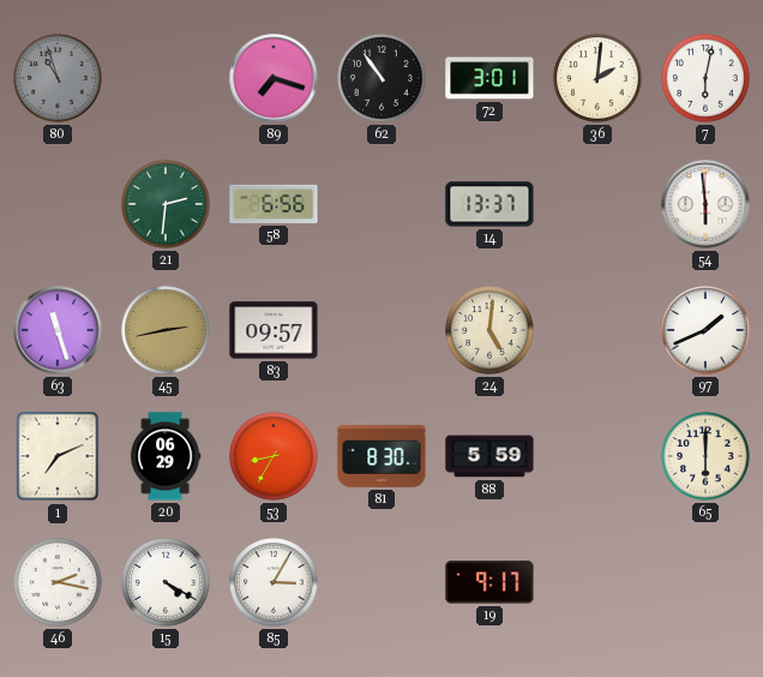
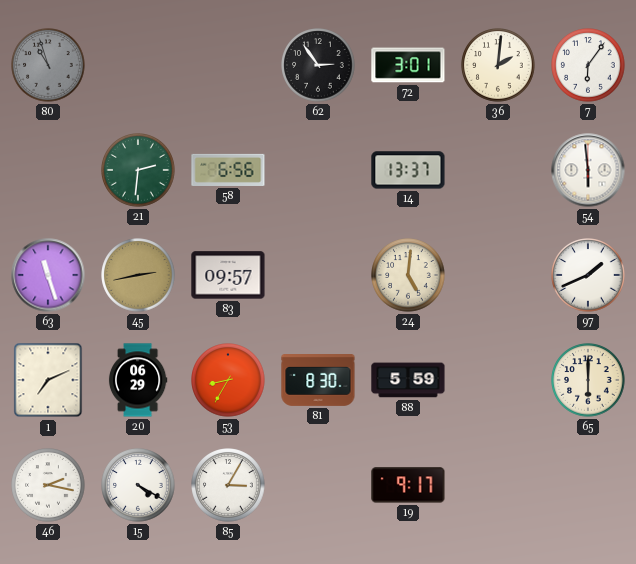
89: 7:18 -> none
62: 10:54 -> 2:54
7: 6:02 -> 6:06
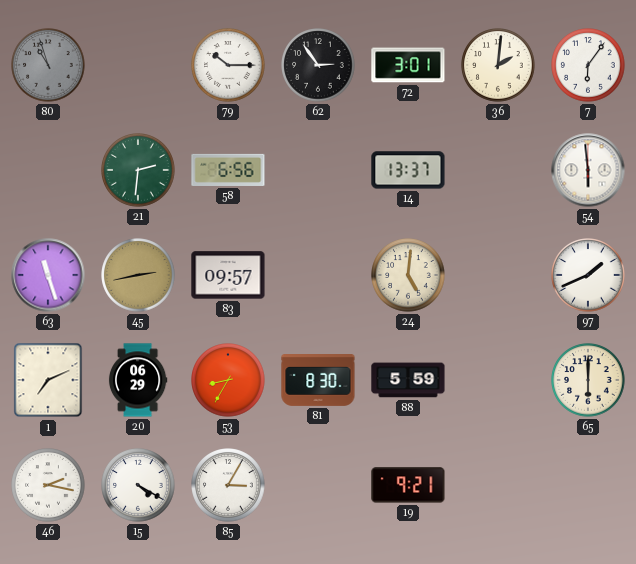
79: none -> 10:15
19: 9:17 -> 9:21
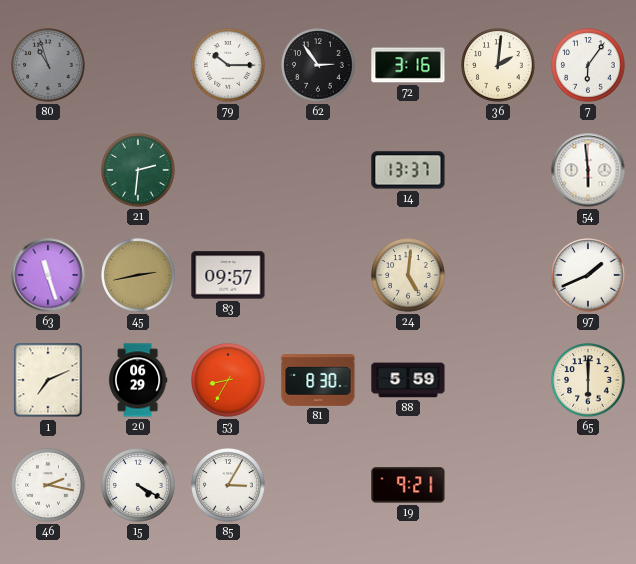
72: 3:01 -> 3:16
58: 6:56 -> none
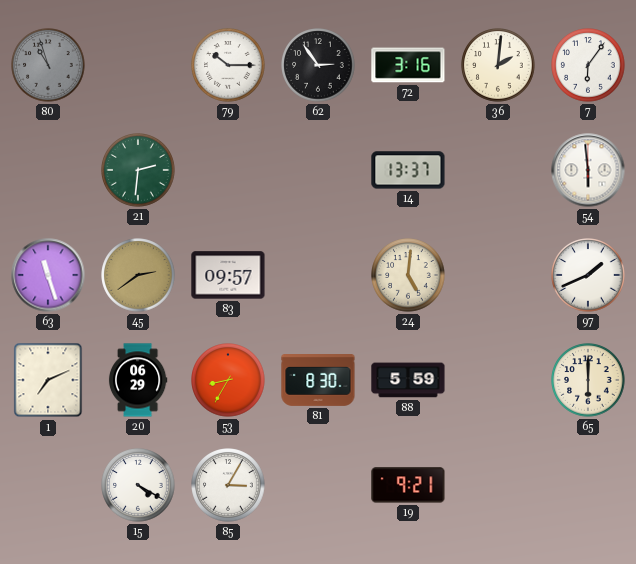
45: 2:43 -> 2:39
46: 2:17 -> none
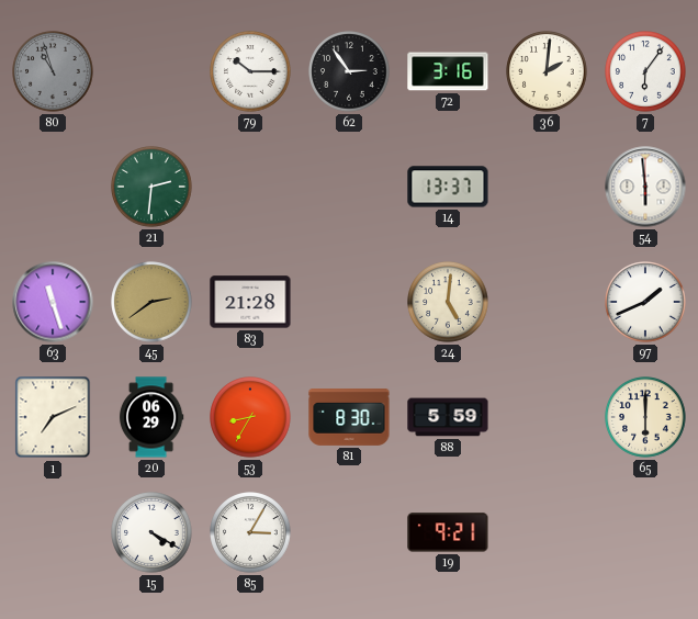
83: 09:57 -> 21:28
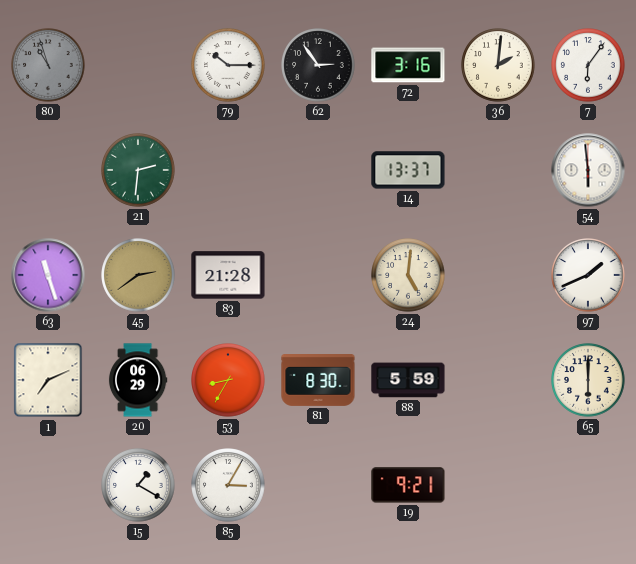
15: 4:20 -> 1:20
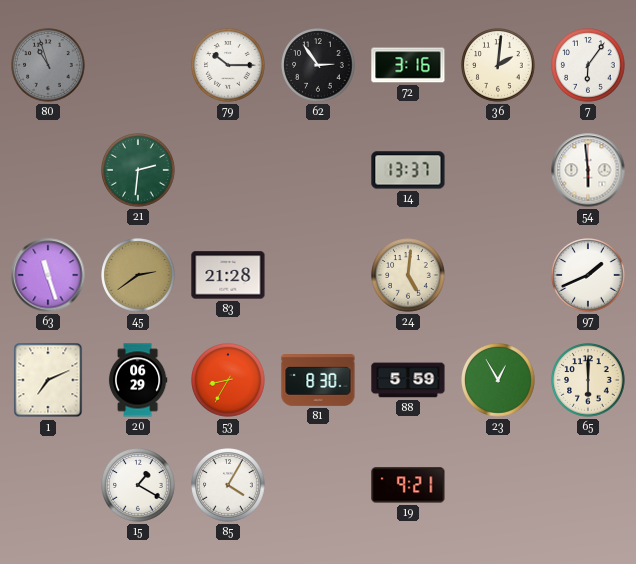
23: none -> 12:55
85: 3:05 -> 4:05
